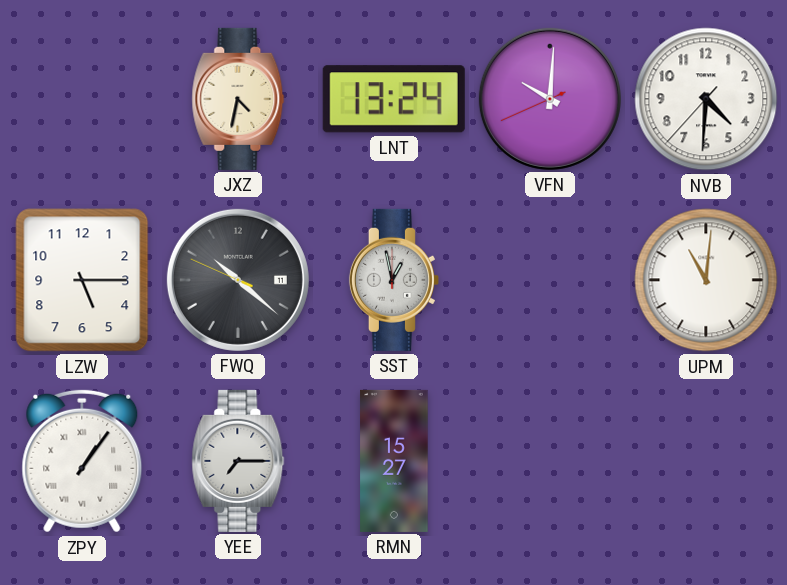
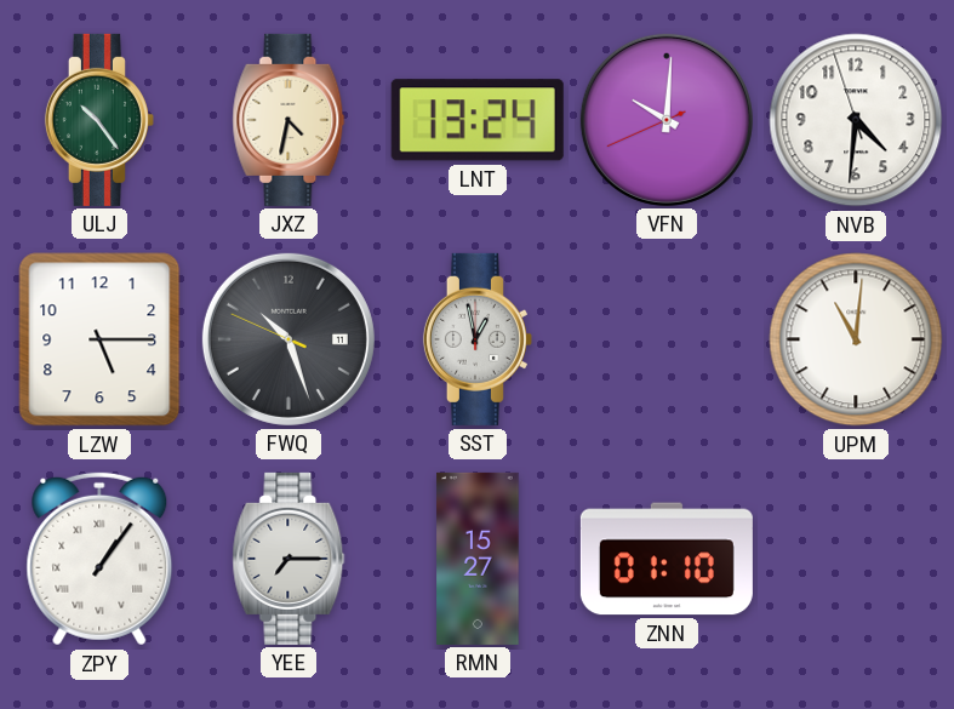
ULJ: none -> 10:24
NVB: 4:30:37 -> 4:30:57
FWQ: 10:21 -> 10:26
ZNN: none -> 01:10
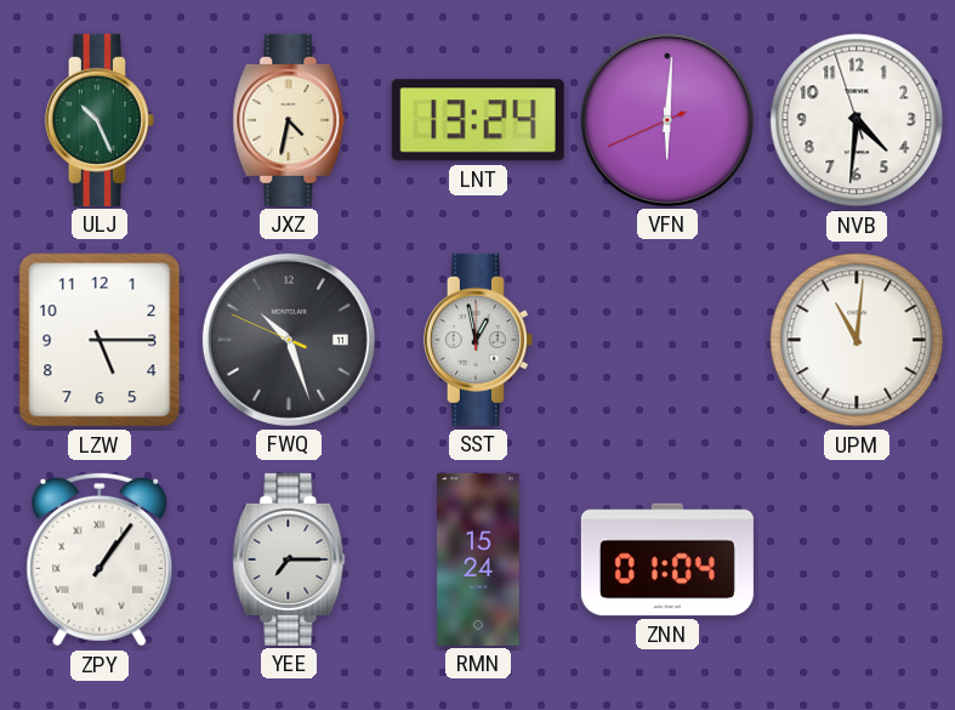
ULJ: 10:24 -> 10:26
VFN: 10:00 -> 6:00
RMN: 15:27 -> 15:24
ZNN: 01:10 -> 01:04
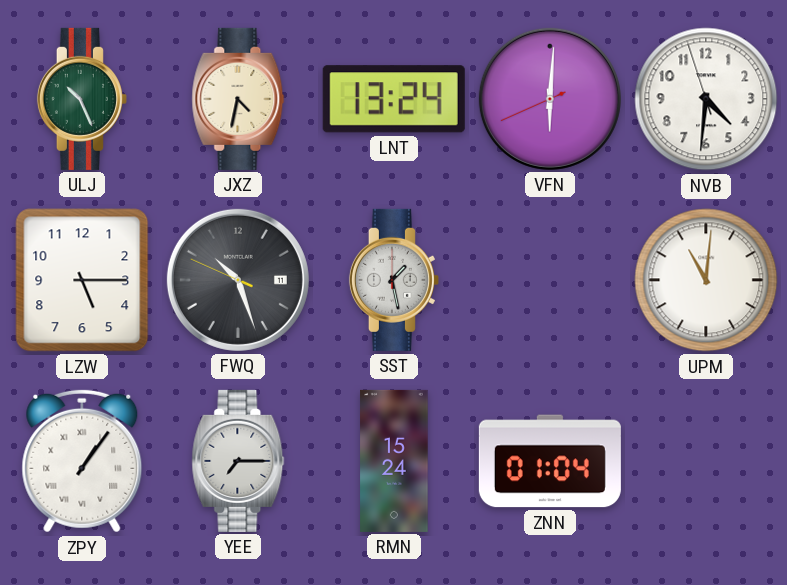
SST: 12:58 -> 1:28
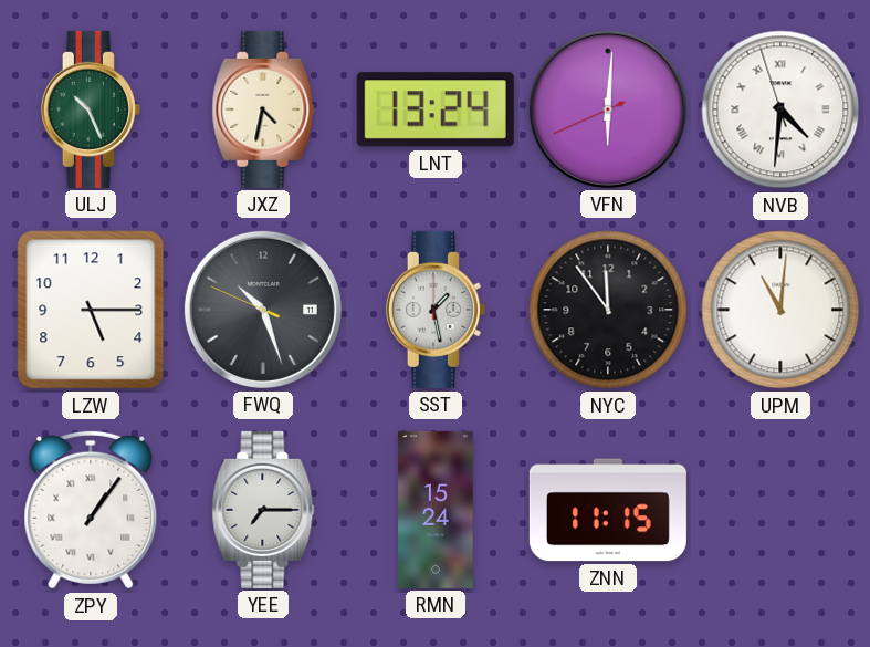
NVB numerals: Arabic -> Roman
NYC: none -> 11:54
ZNN: 01:04 -> 11:15
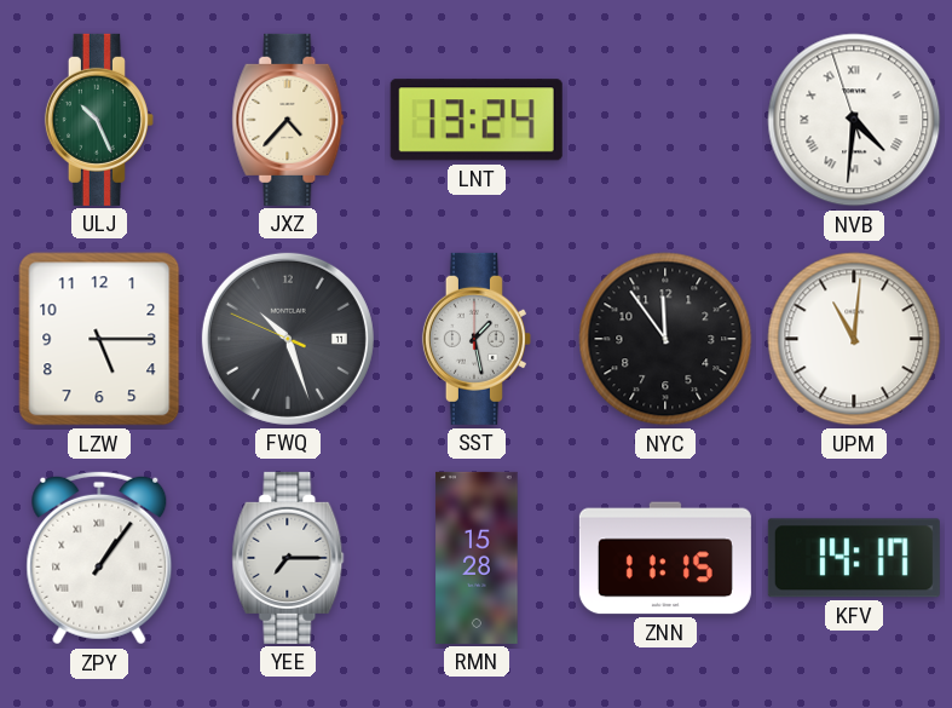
JXZ: 4:32 -> 4:37
VFN: 6:00 -> none
RMN: 15:24 -> 15:28
KFV: none -> 14:17
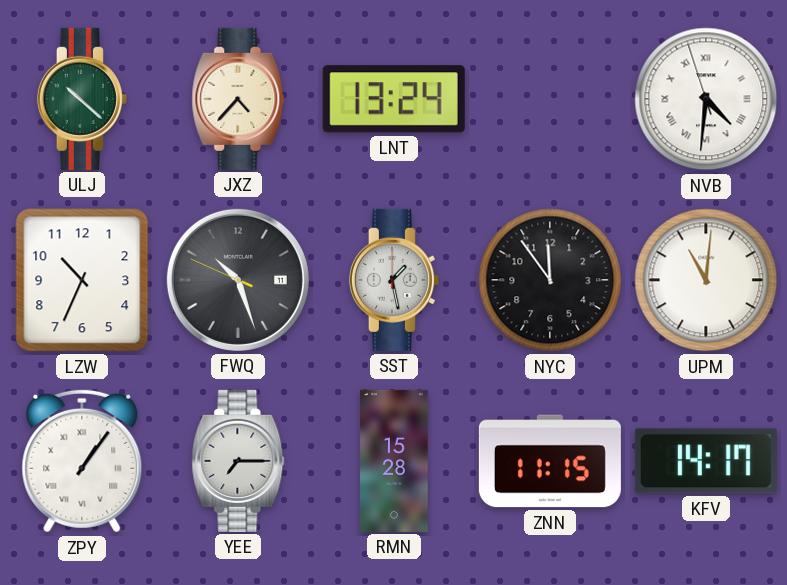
ULJ: 10:26 -> 10:22
LZW: 5:15 -> 10:34
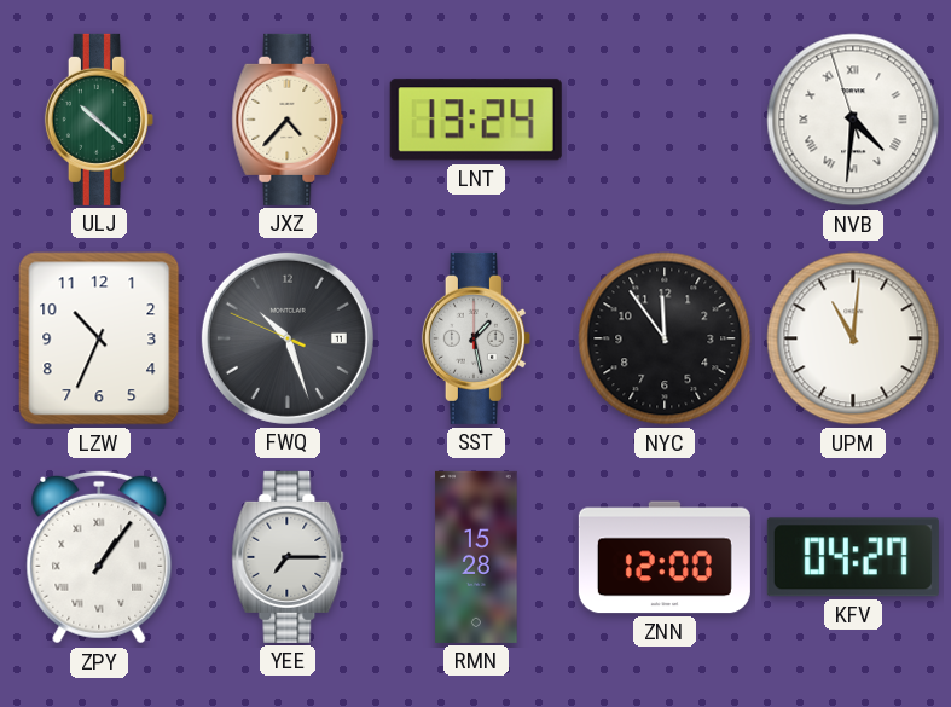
ZNN: 11:15 -> 12:00
KFV: 14:17 -> 04:27
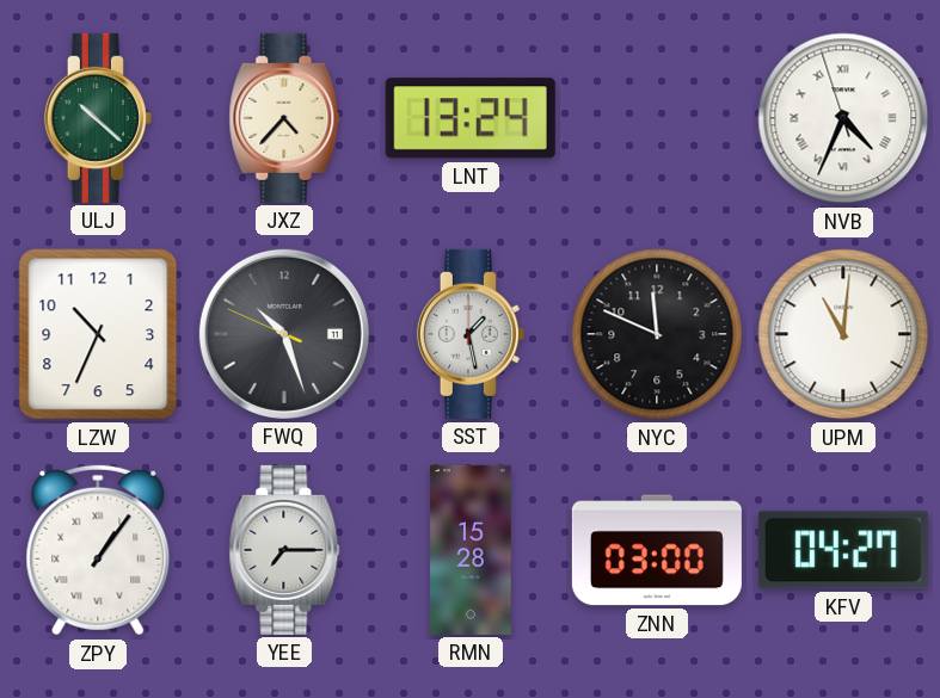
NVB: 4:30 -> 4:33
NYC: 11:54 -> 11:49
ZNN: 12:00 -> 03:00
